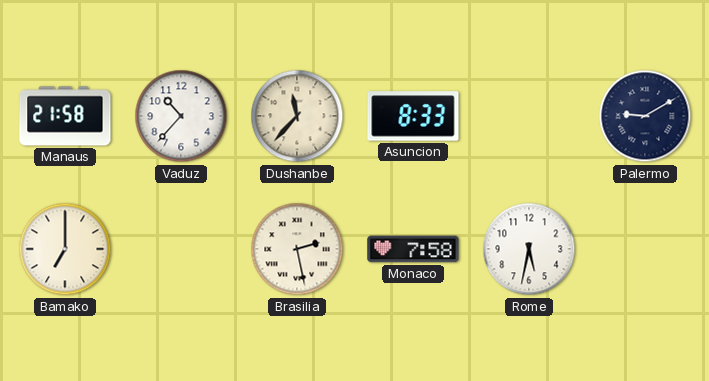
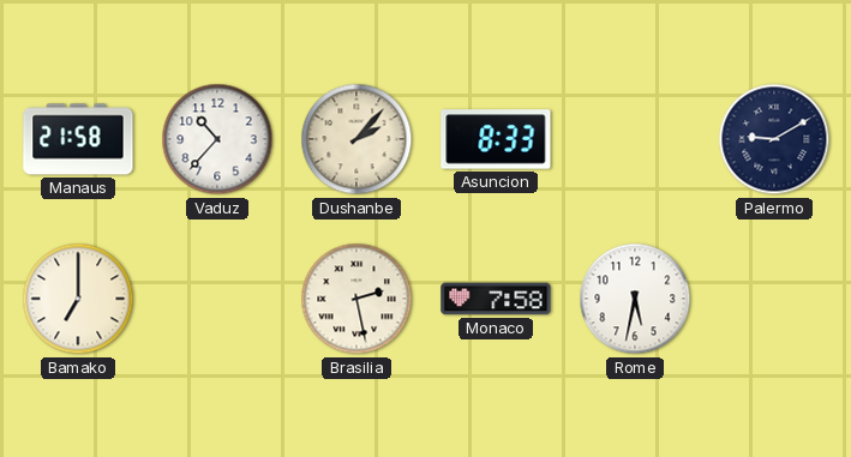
Dushanbe: 11:37 -> 2:07
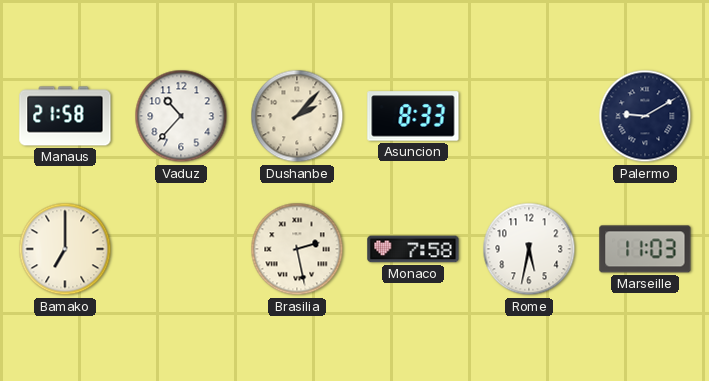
Marseille: none -> 11:03
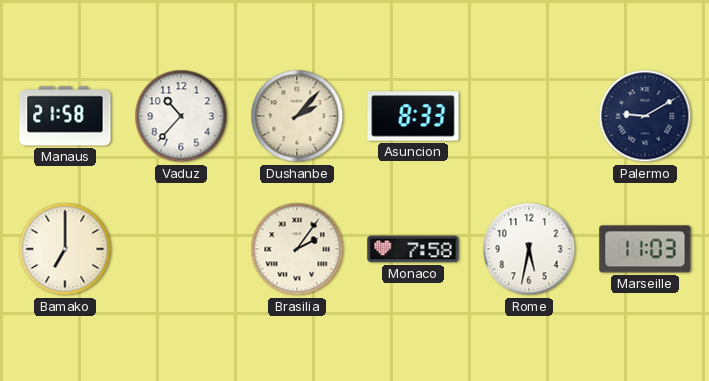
Brasilia: 2:28 -> 2:06
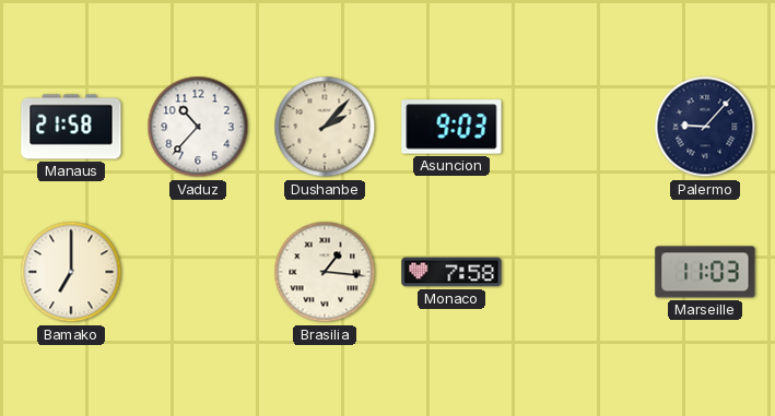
Asuncion: 8:33 -> 9:03
Palermo: 9:10 -> 9:07
Brasilia: 2:06 -> 1:16
Rome: 5:32 -> none
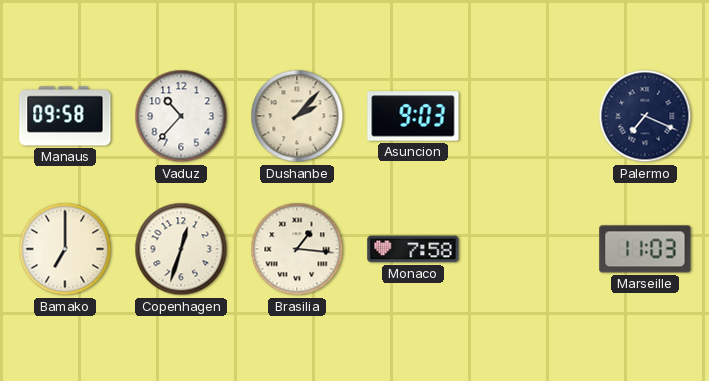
Manaus: 21:58 -> 09:58
Palermo: 9:07 -> 7:19
Copenhagen: none -> 12:33
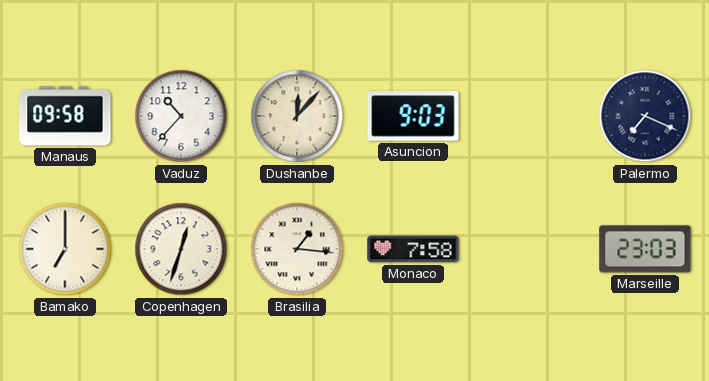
Dushanbe: 2:07 -> 12:07
Marseille: 11:03 -> 23:03
